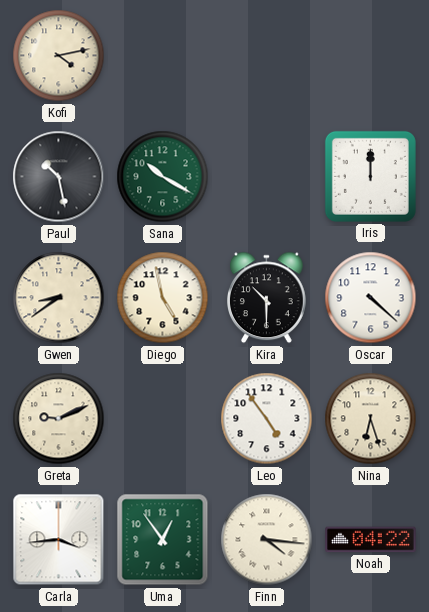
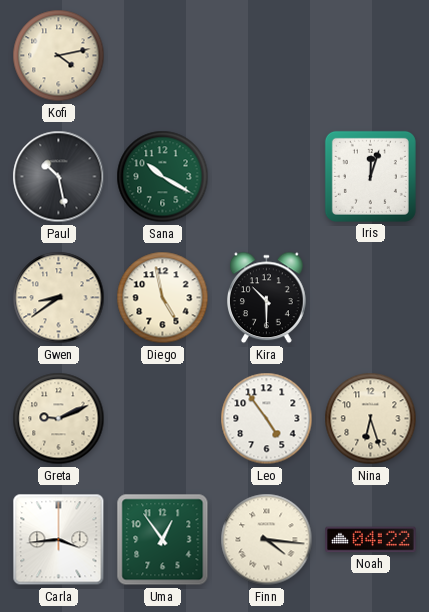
Iris: 12:00 -> 12:03
Oscar: 4:22 -> none
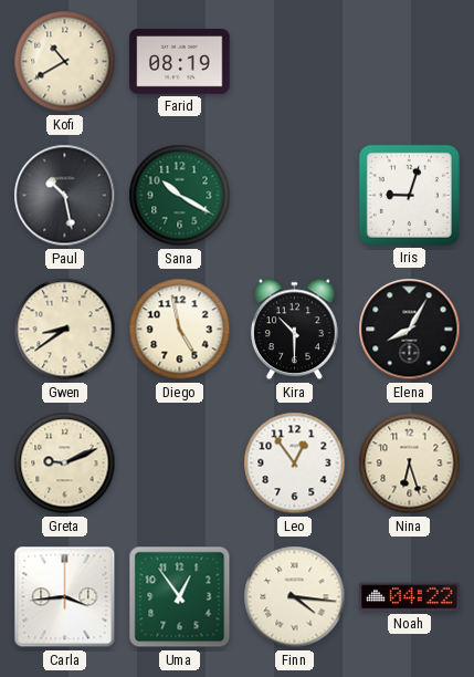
Kofi: 4:13 -> 10:40
Farid: none -> 08:19
Iris: 12:03 -> 9:03
Elena: none -> 8:05
Leo: 4:54 -> 12:54
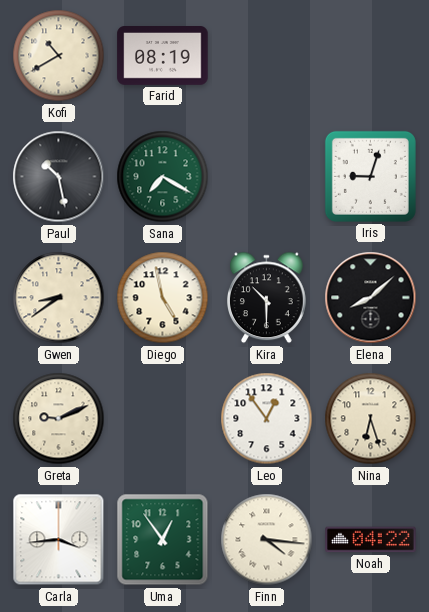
Sana: 10:20 -> 7:20
Elena: 8:05 -> 8:08
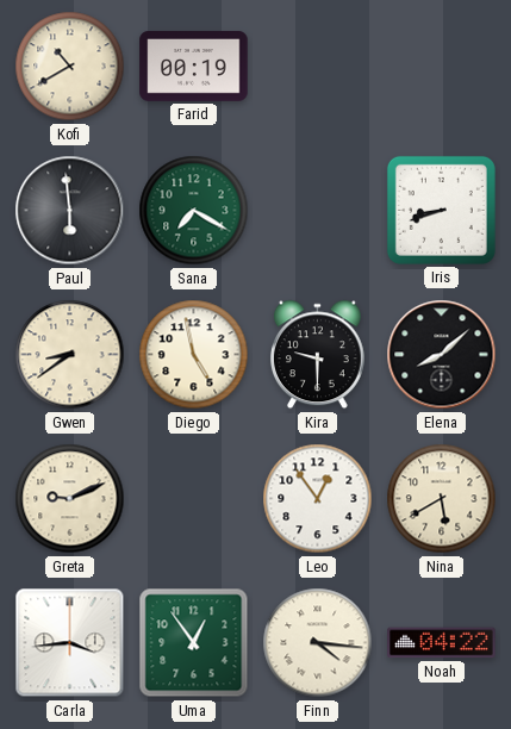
Farid: 08:19 -> 00:19
Paul: 10:28 -> 5:59
Iris: 9:03 -> 8:42
Kira: 10:30 -> 9:30
Nina: 6:27 -> 5:40
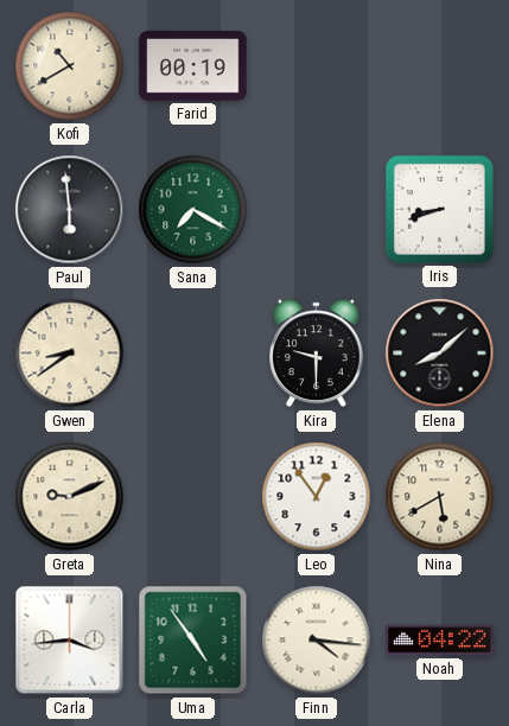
Diego: 4:58 -> none
Uma: 12:54 -> 4:54
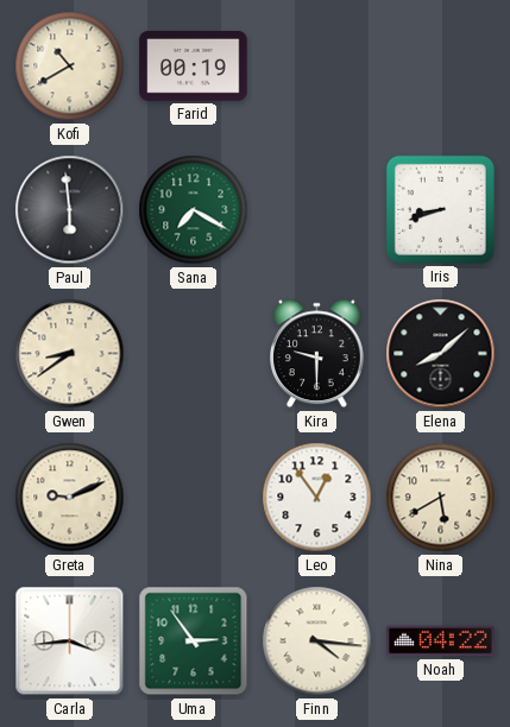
Uma: 4:54 -> 2:54
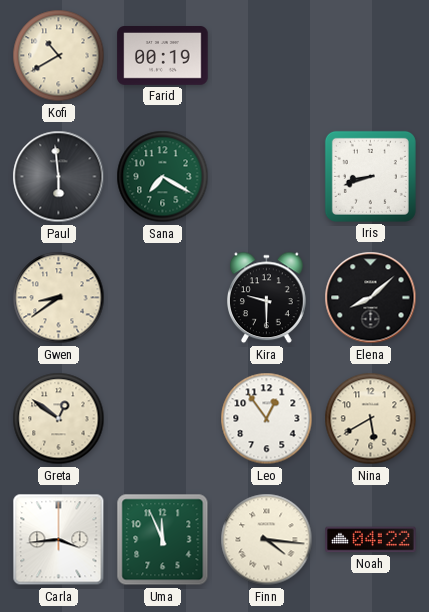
Greta: 9:11 -> 12:51
Uma: 2:54 -> 11:56
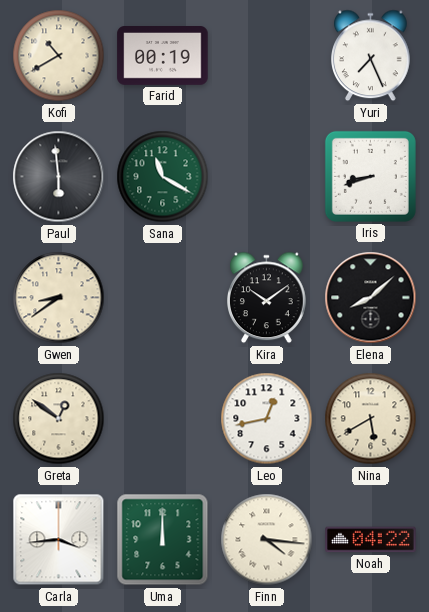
Yuri: none -> 7:26
Sana: 7:20 -> 11:20
Kira: 9:30 -> 10:09
Leo: 12:54 -> 12:43
Uma: 11:56 -> 12:00
